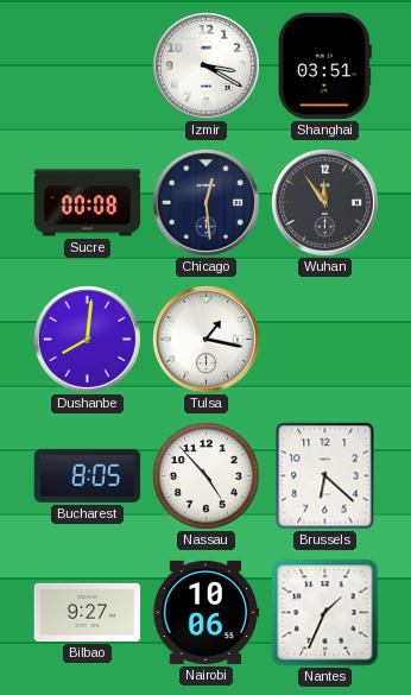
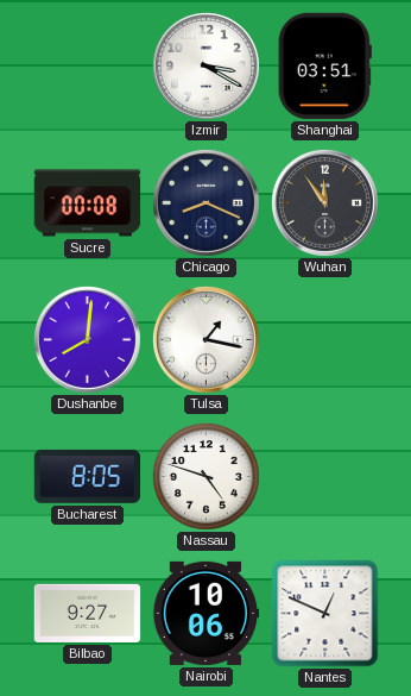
Chicago: 12:29 -> 8:19
Nassau: 4:53 -> 4:48
Brussels: 6:22 -> none
Nantes: 1:34 -> 12:49
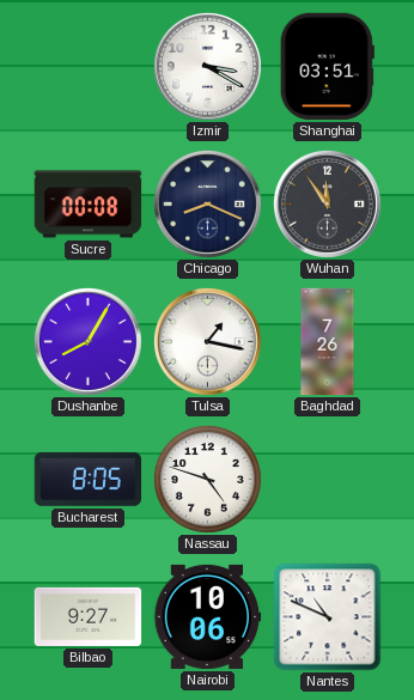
Dushanbe: 8:01 -> 8:05
Baghdad: none -> 7:26
Nantes: 12:49 -> 10:49
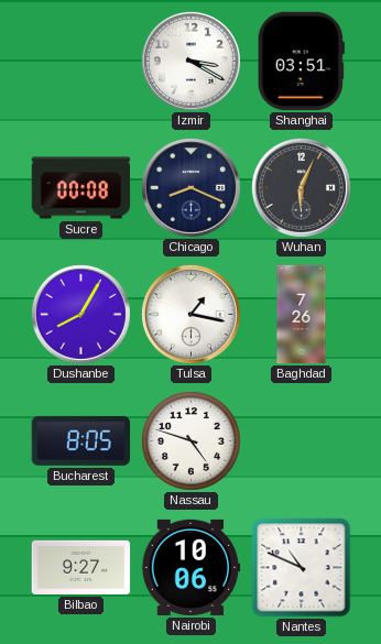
Wuhan: 11:54 -> 6:04
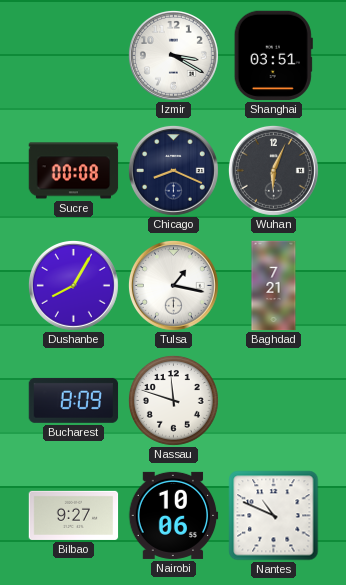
Baghdad: 7:26 -> 7:21
Bucharest: 8:05 -> 8:09
Nassau: 4:48 -> 11:48
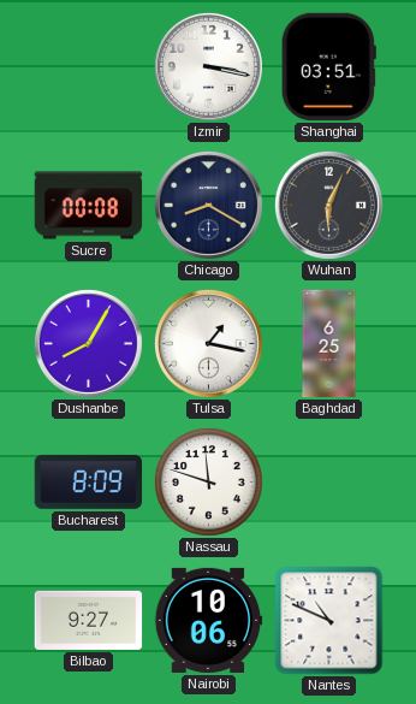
Izmir: 3:20 -> 3:17
Chicago: 8:19 -> 8:20
Baghdad: 7:21 -> 6:25
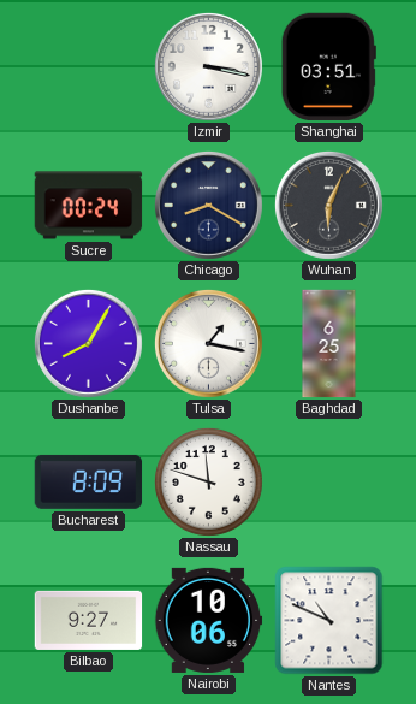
Sucre: 00:08 -> 00:24
